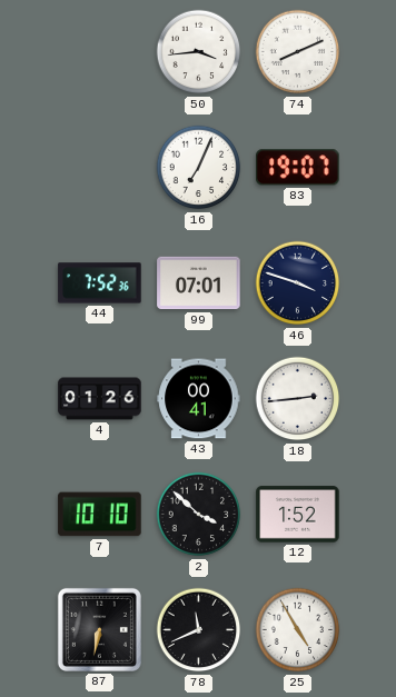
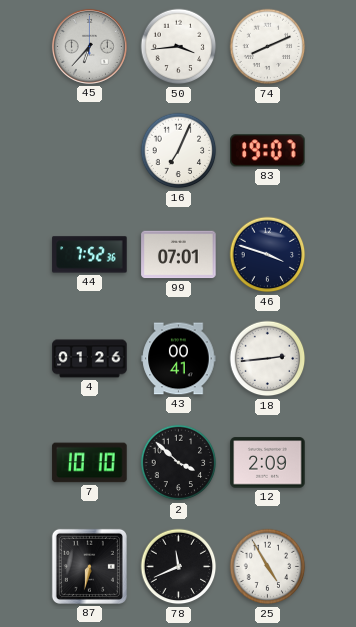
45: none -> 6:37
12: 1:52 -> 2:09
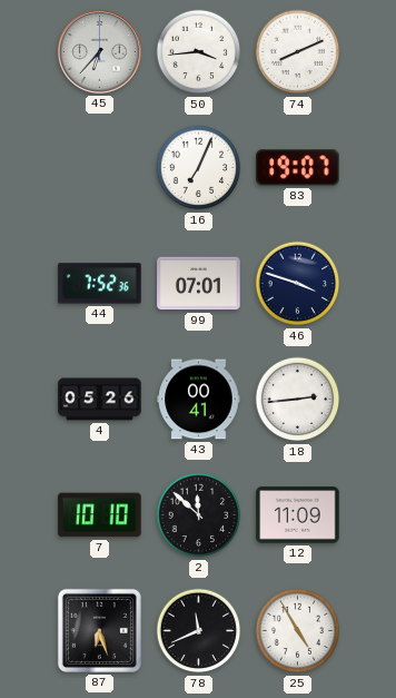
4: 01:26 -> 05:26
2: 3:52 -> 11:52
12: 2:09 -> 11:09
87: 6:32 -> 6:27
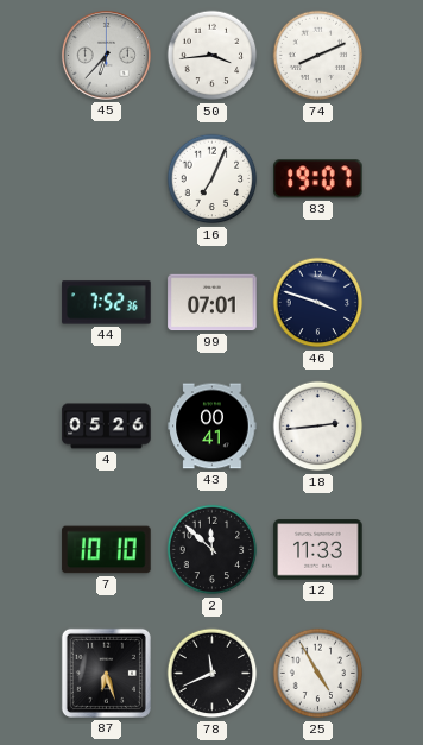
12: 11:09 -> 11:33
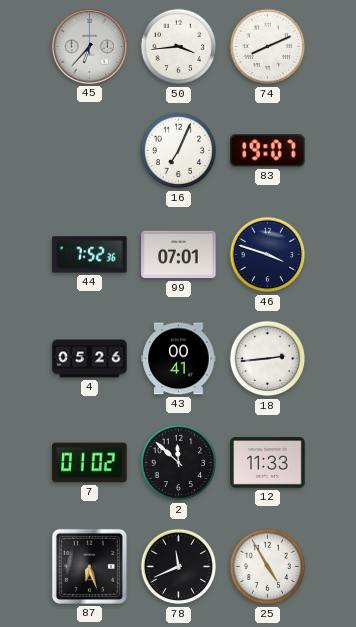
7: 10:10 -> 01:02
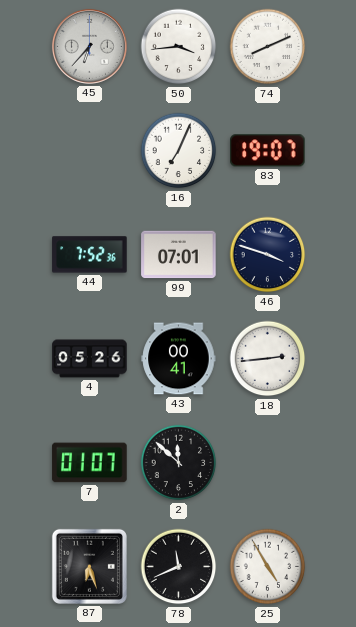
7: 01:02 -> 01:07
12: 11:33 -> none
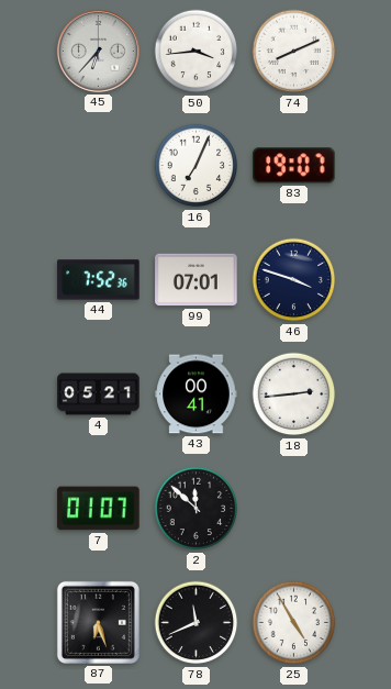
4: 05:26 -> 05:21
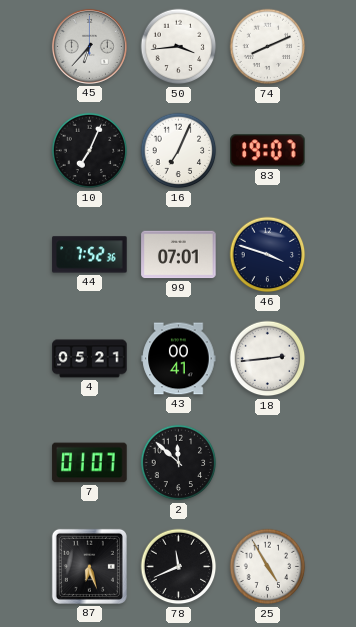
10: none -> 7:04
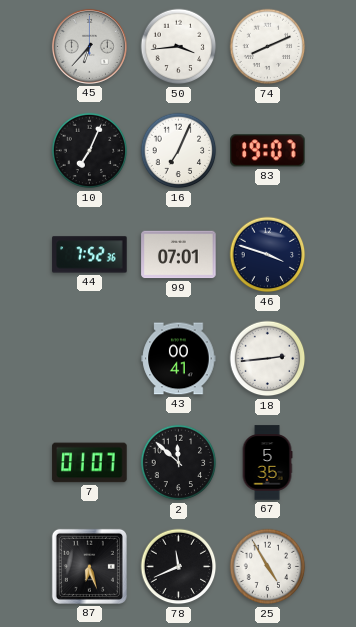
4: 05:21 -> none
67: none -> 5:35
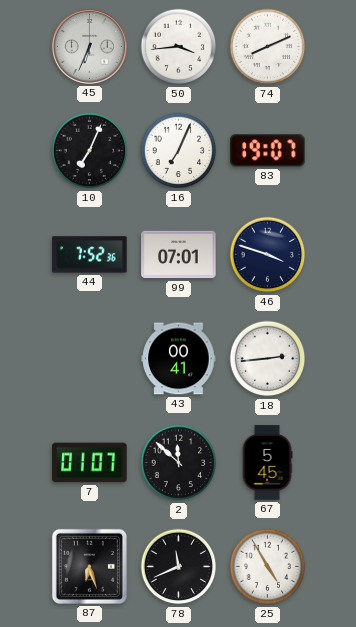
45: 6:37 -> 6:34
67: 5:35 -> 5:45
